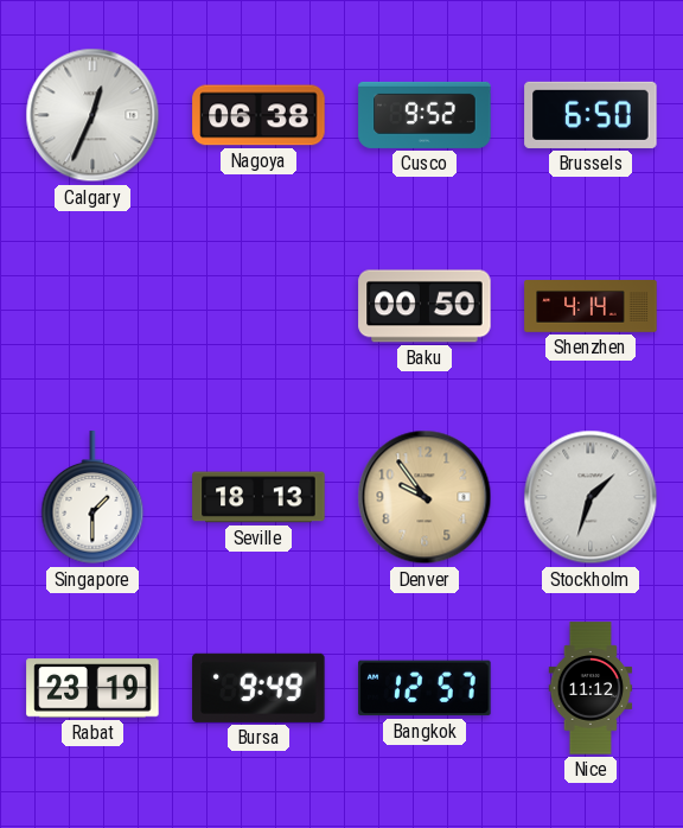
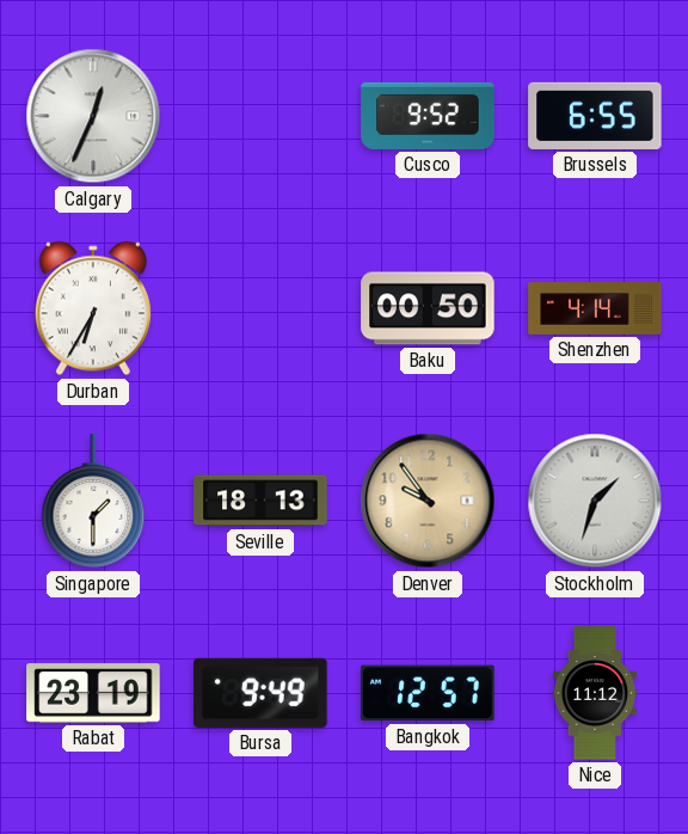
Nagoya: 06:38 -> none
Brussels: 6:50 -> 6:55
Durban: none -> 6:35
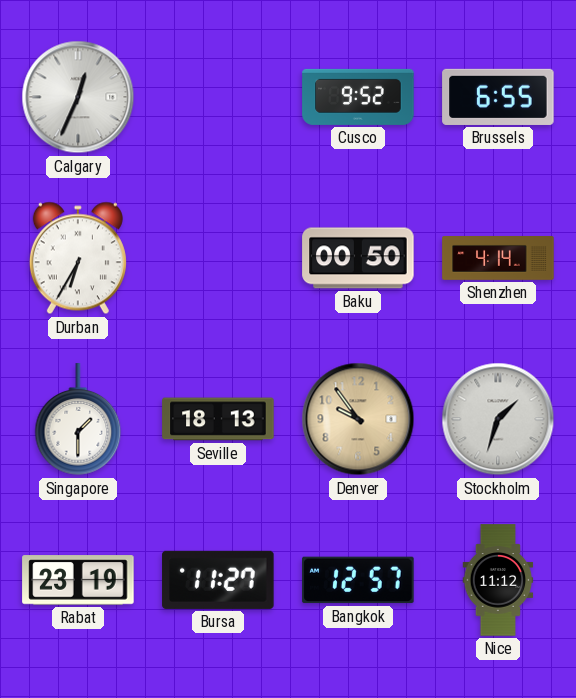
Bursa: 9:49 -> 11:27
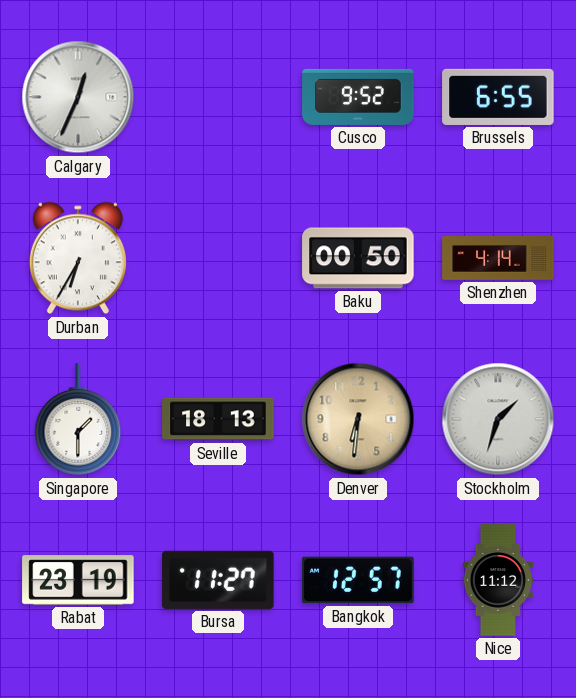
Denver: 9:54 -> 6:31
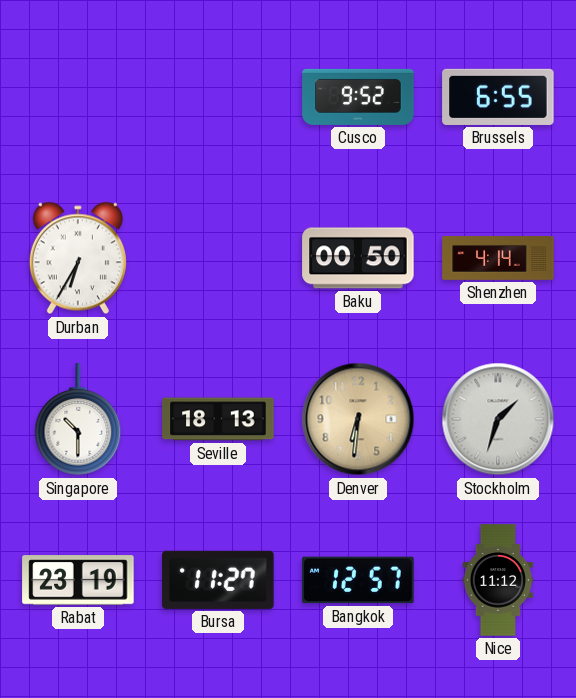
Calgary: 12:34 -> none
Singapore: 1:30 -> 10:30
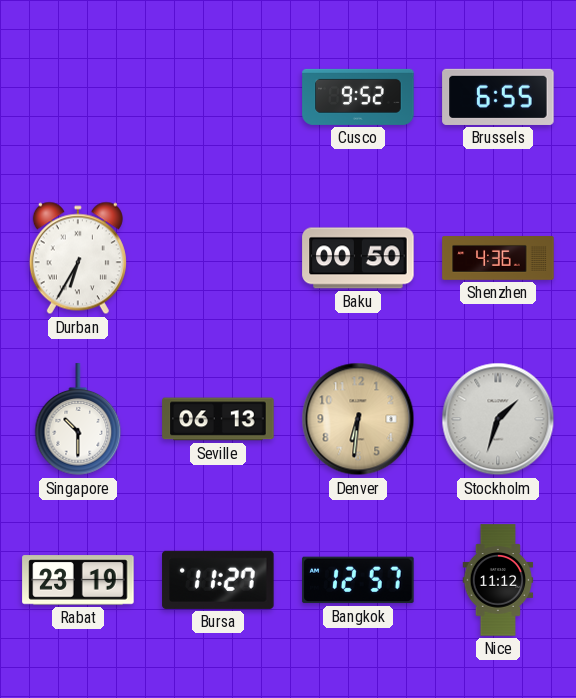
Shenzhen: 4:14 -> 4:36
Seville: 18:13 -> 06:13
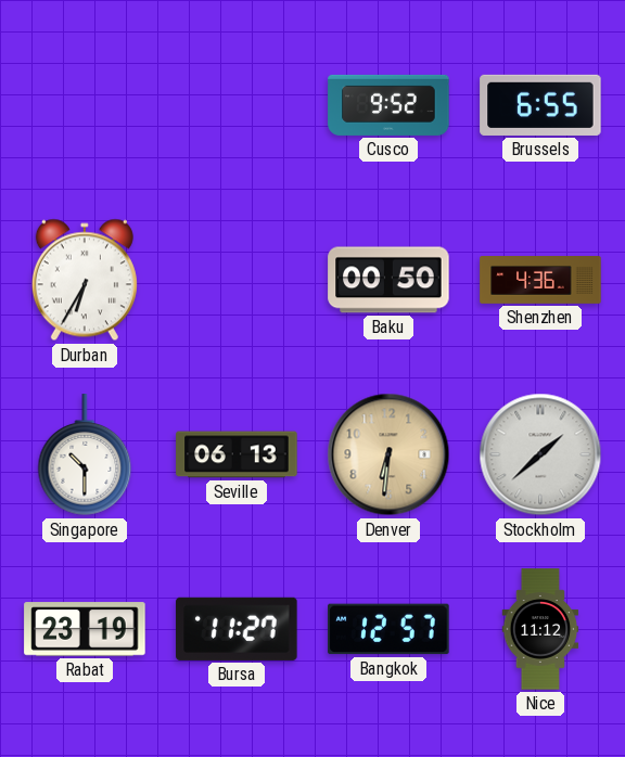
Stockholm: 1:33 -> 1:38
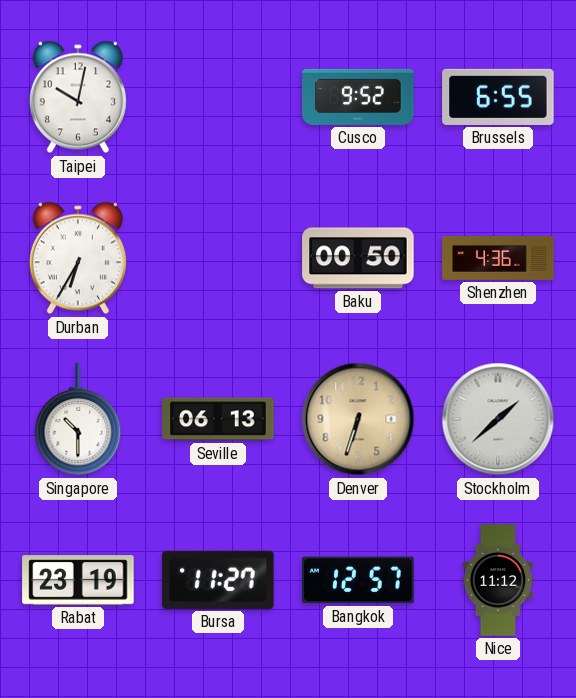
Taipei: none -> 10:02
Denver: 6:31 -> 6:33
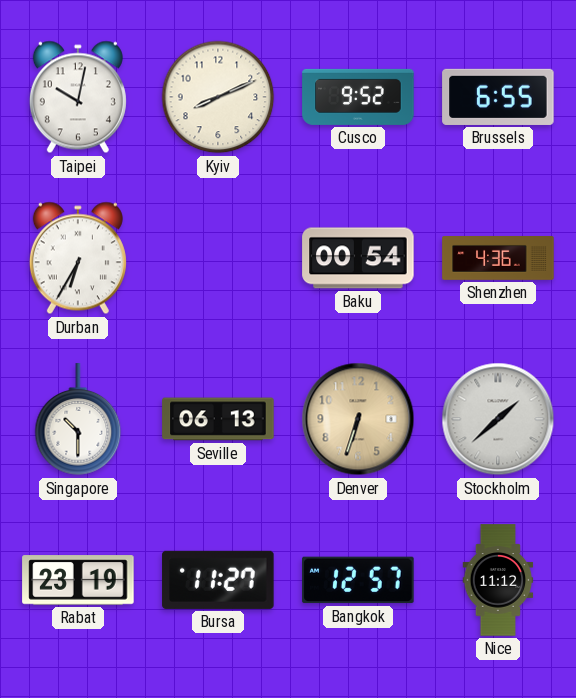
Kyiv: none -> 8:11
Baku: 00:50 -> 00:54
